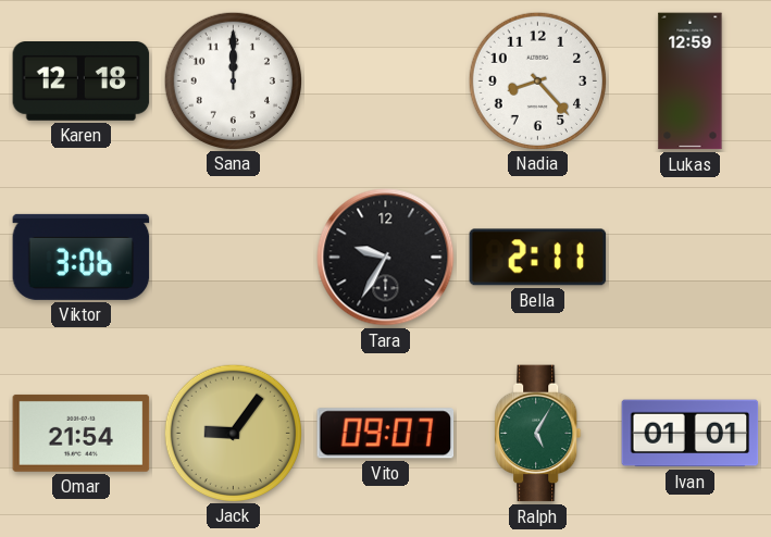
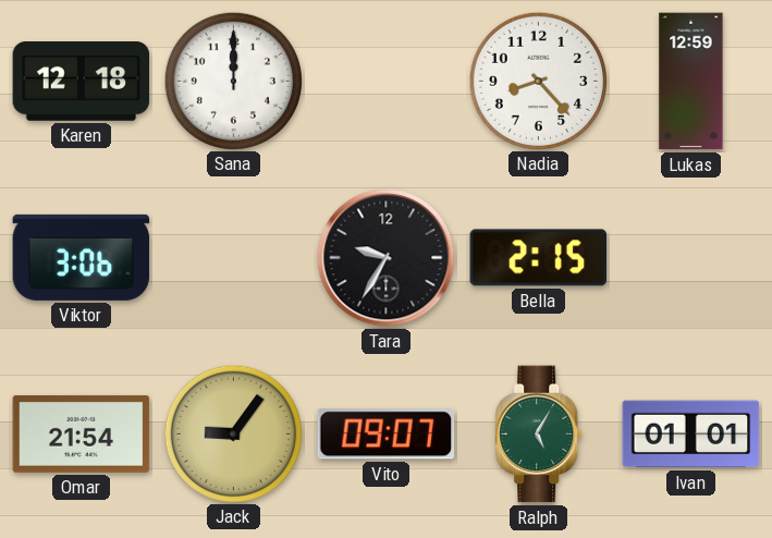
Bella: 2:11 -> 2:15
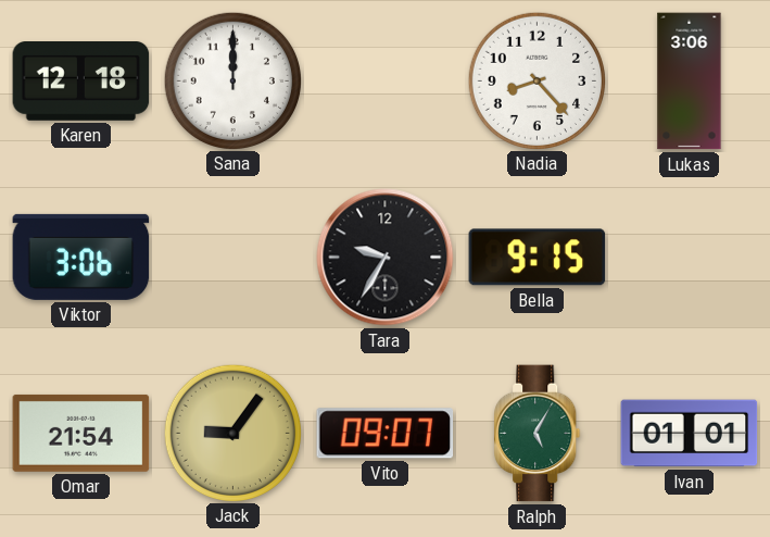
Lukas: 12:59 -> 3:06
Bella: 2:15 -> 9:15
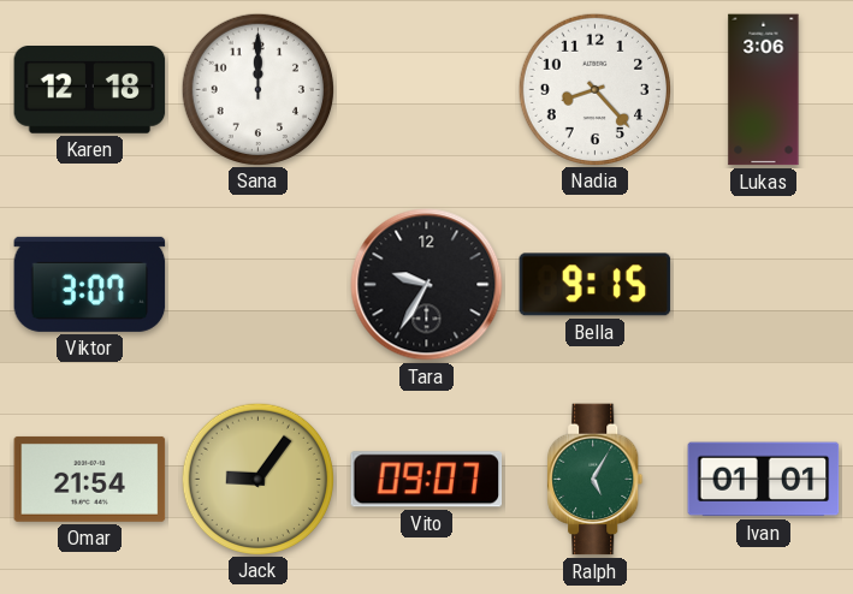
Viktor: 3:06 -> 3:07
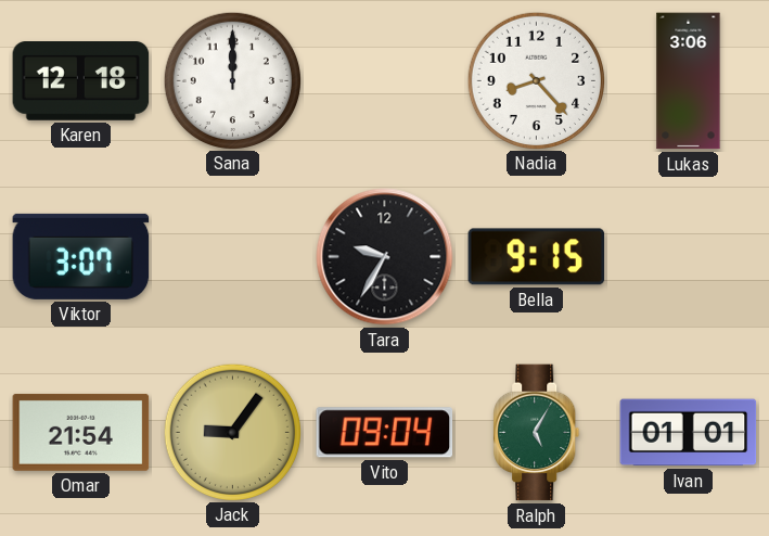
Vito: 09:07 -> 09:04
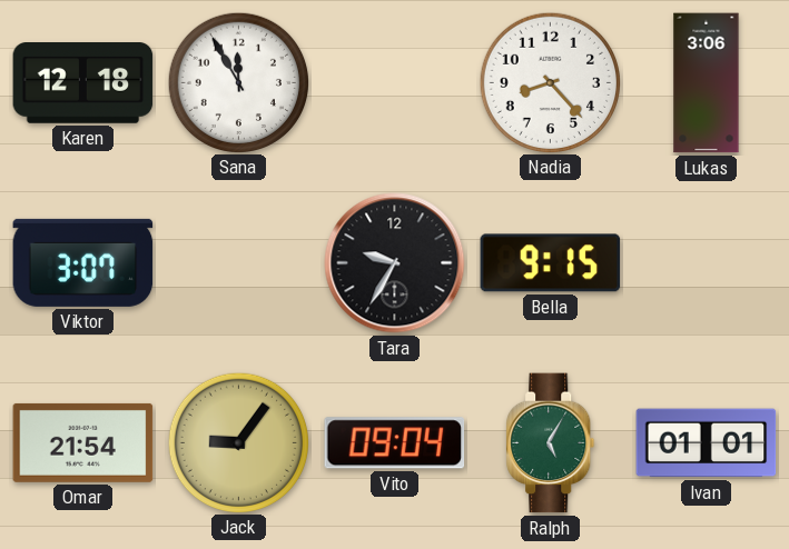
Sana: 12:00 -> 11:55
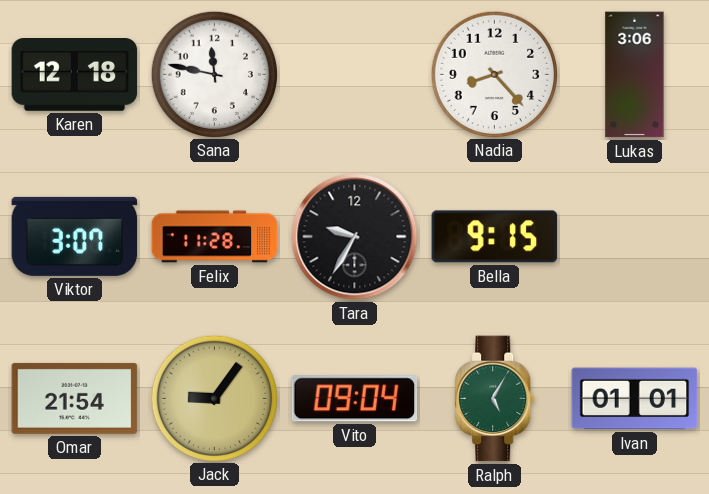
Sana: 11:55 -> 11:47
Felix: none -> 11:28
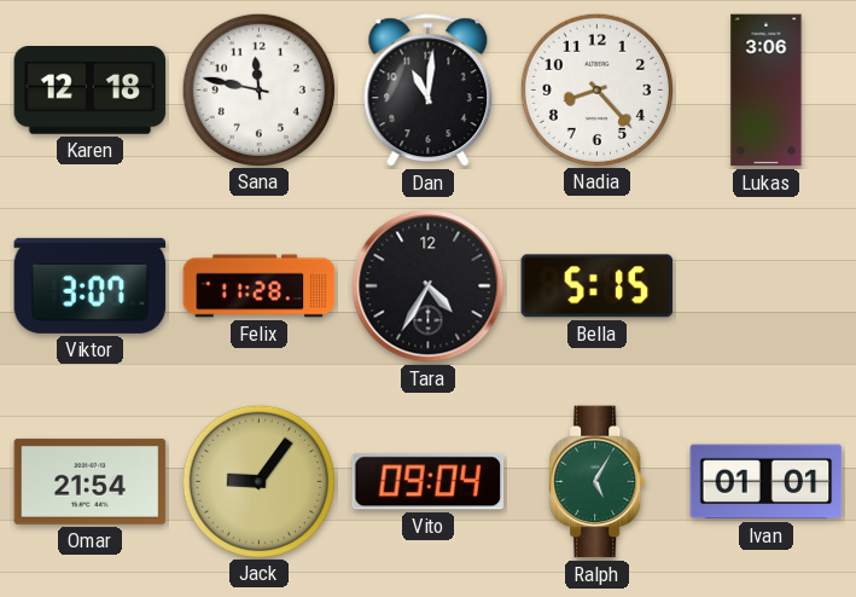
Dan: none -> 11:01
Tara: 9:35 -> 4:35
Bella: 9:15 -> 5:15
